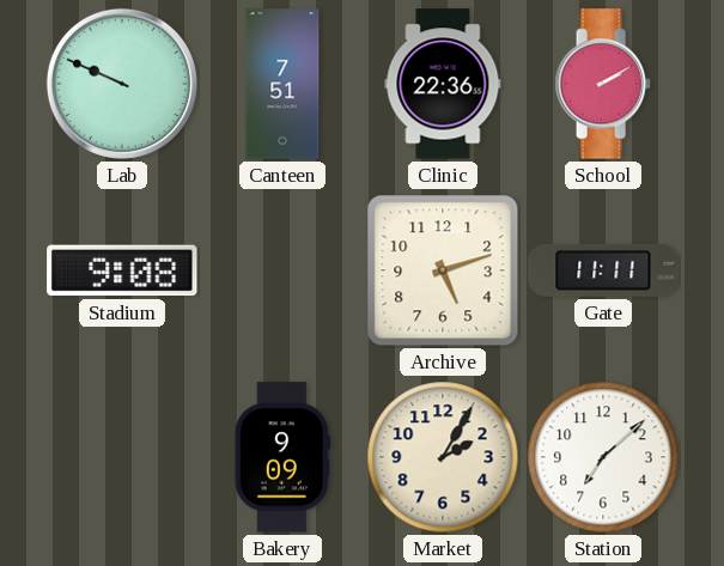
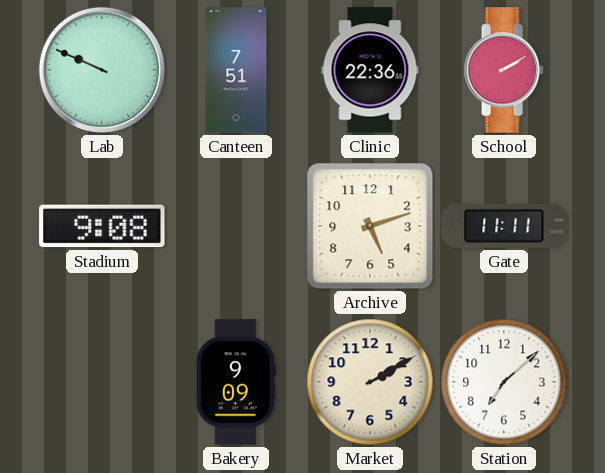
Market: 2:05 -> 2:10
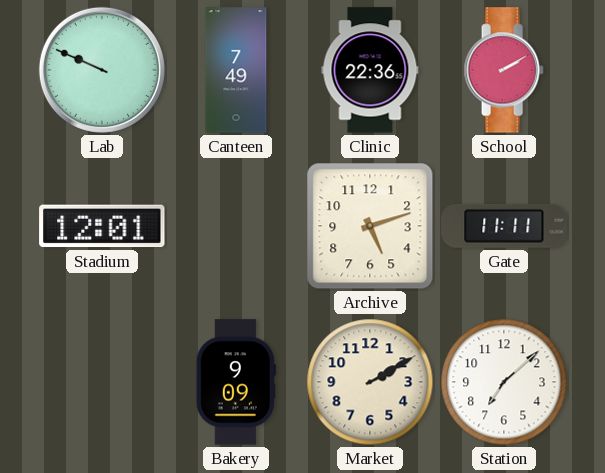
Canteen: 7:51 -> 7:49
Stadium: 9:08 -> 12:01
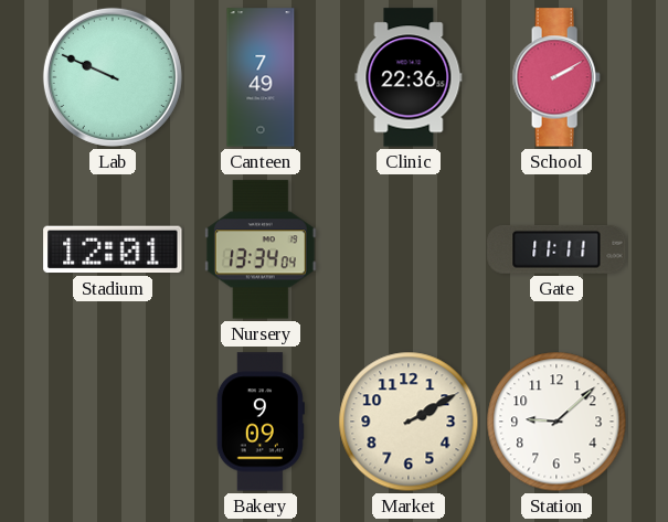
Nursery: none -> 13:34
Archive: 5:12 -> none
Station: 7:08 -> 9:08
